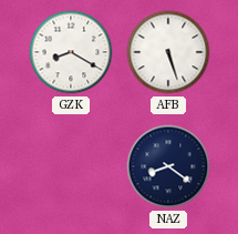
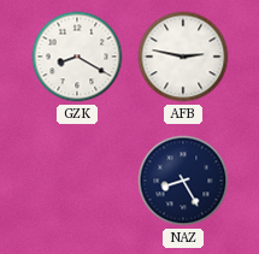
AFB: 5:27 -> 2:47
NAZ: 8:21 -> 8:25
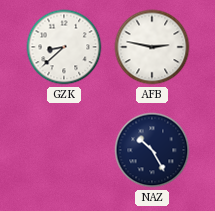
GZK: 8:20 -> 8:38
NAZ: 8:25 -> 10:25
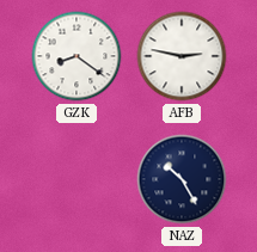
GZK: 8:38 -> 8:21
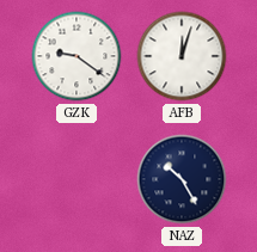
GZK: 8:21 -> 9:21
AFB: 2:47 -> 12:03
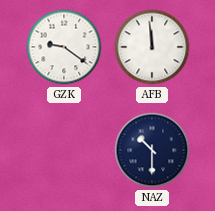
AFB: 12:03 -> 11:59
NAZ: 10:25 -> 10:30
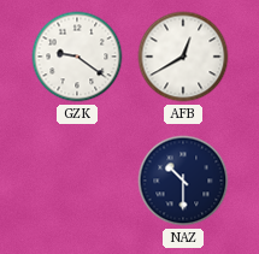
AFB: 11:59 -> 12:40
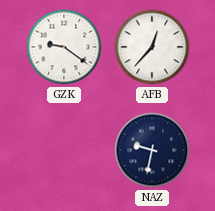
AFB: 12:40 -> 12:37
NAZ: 10:30 -> 9:32
